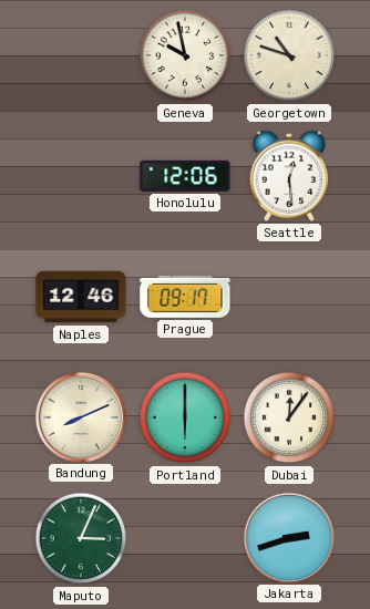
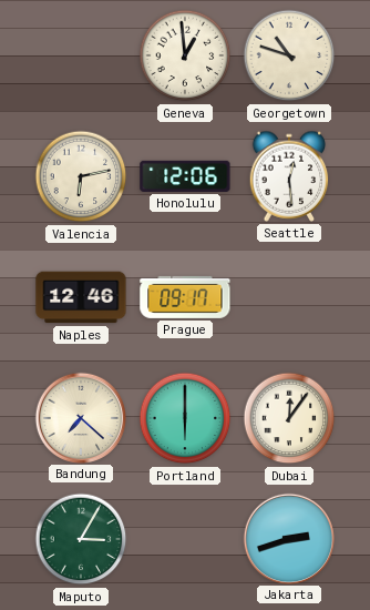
Geneva: 9:58 -> 12:59
Valencia: none -> 6:13
Bandung: 8:11 -> 7:22
Maputo: 3:04 -> 3:05
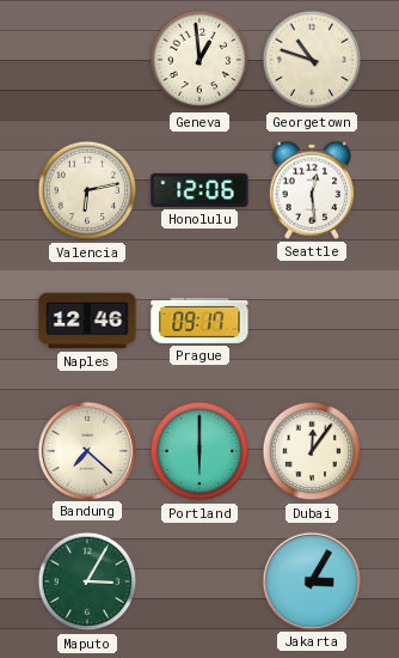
Jakarta: 2:42 -> 3:05
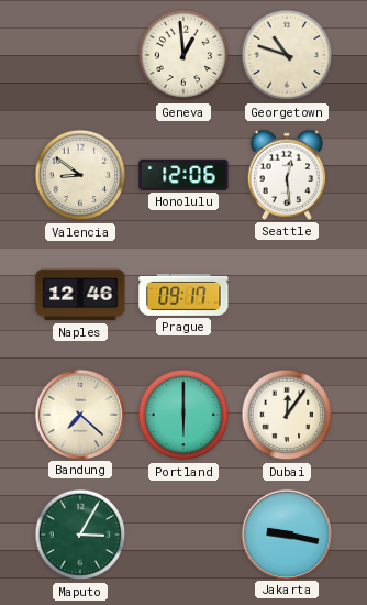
Valencia: 6:13 -> 8:51
Jakarta: 3:05 -> 9:17
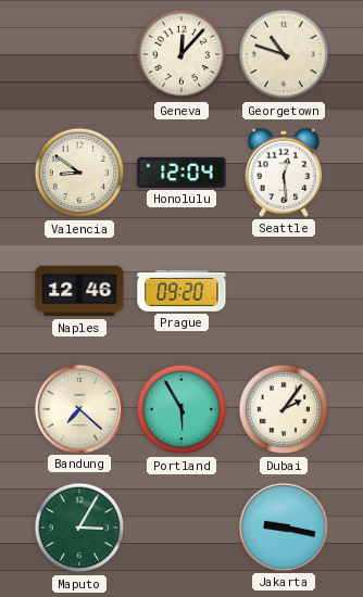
Geneva: 12:59 -> 12:07
Honolulu: 12:06 -> 12:04
Prague: 09:17 -> 09:20
Portland: 6:00 -> 5:55
Dubai: 12:06 -> 2:06
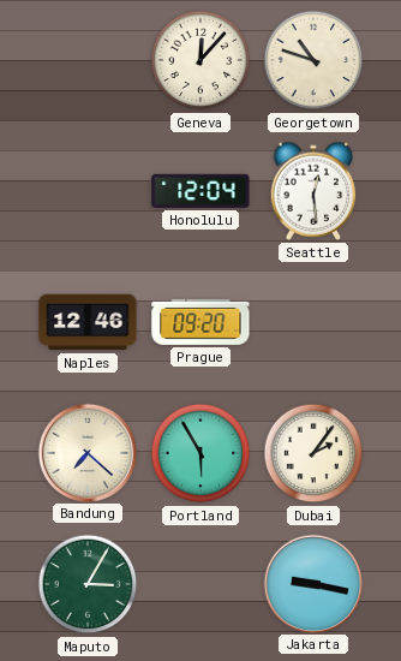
Valencia: 8:51 -> none
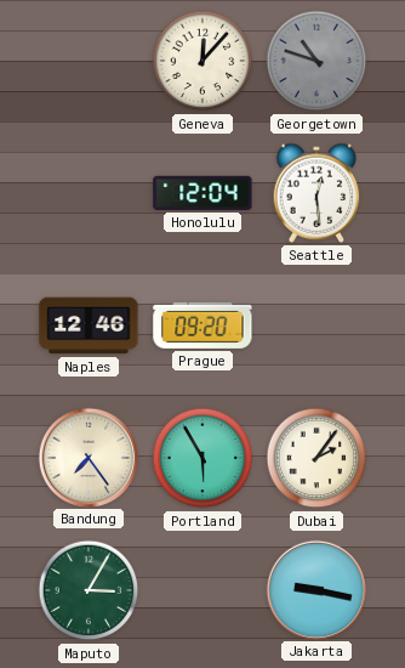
Georgetown dial: cream -> grey
Bandung: 7:22 -> 7:24
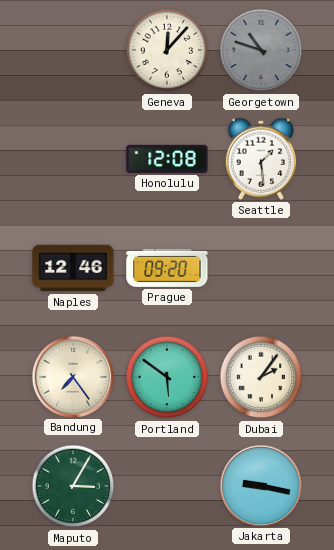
Honolulu: 12:04 -> 12:08
Seattle: 12:29 -> 1:29
Portland: 5:55 -> 5:51
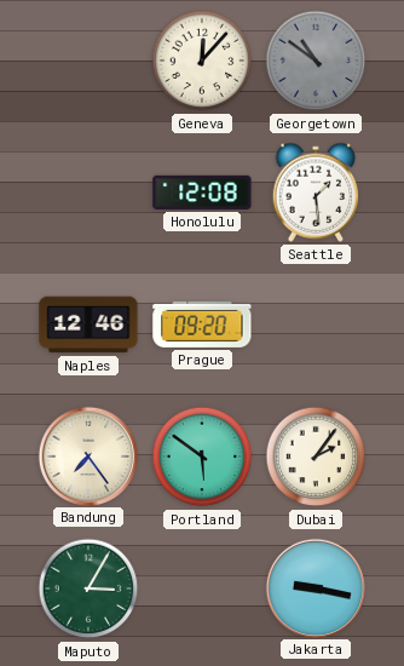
Georgetown: 10:48 -> 10:51
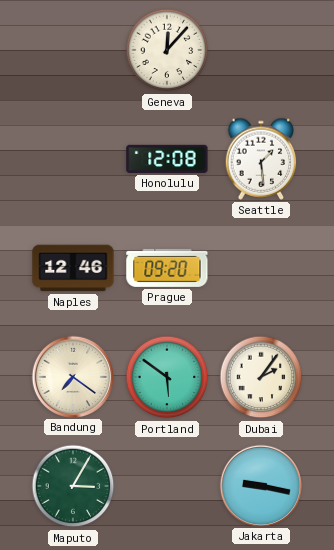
Georgetown: 10:51 -> none
Bandung: 7:24 -> 7:21
